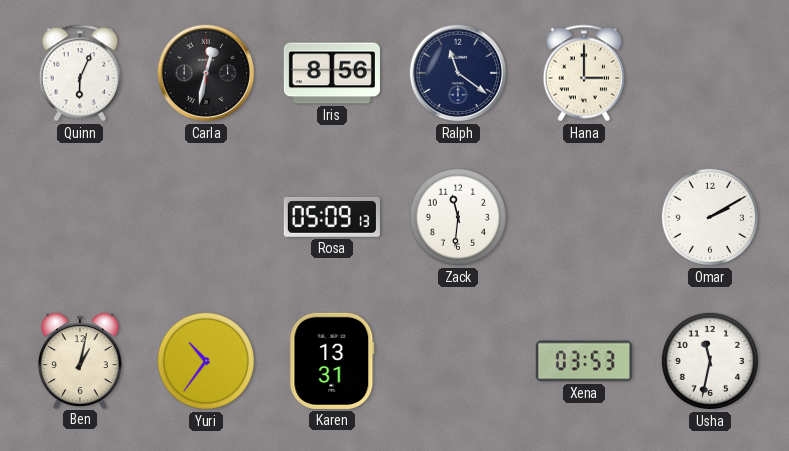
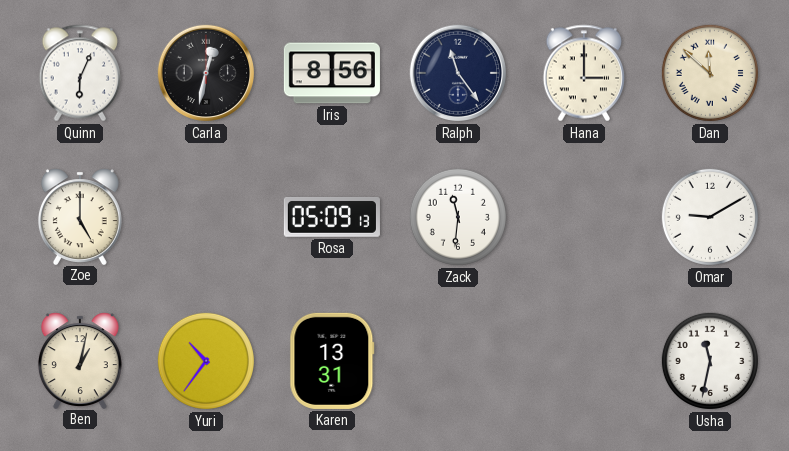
Ralph: 11:21 -> 11:24
Dan: none -> 11:52
Zoe: none -> 5:00
Omar: 2:10 -> 9:10
Xena: 03:53 -> none
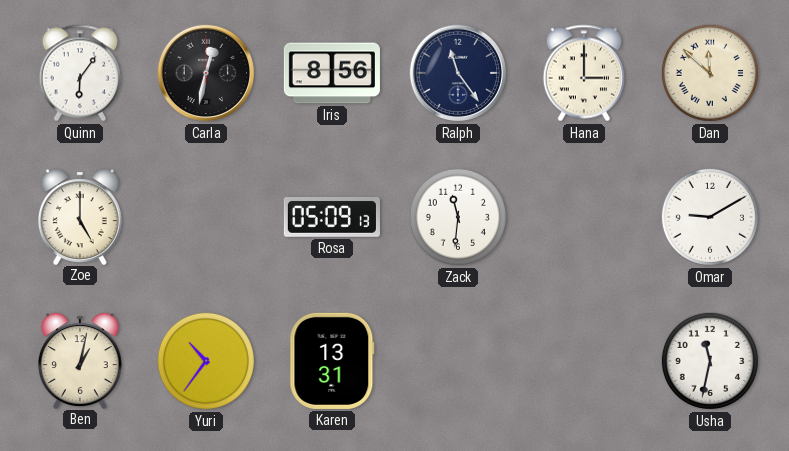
Quinn: 6:04 -> 6:06
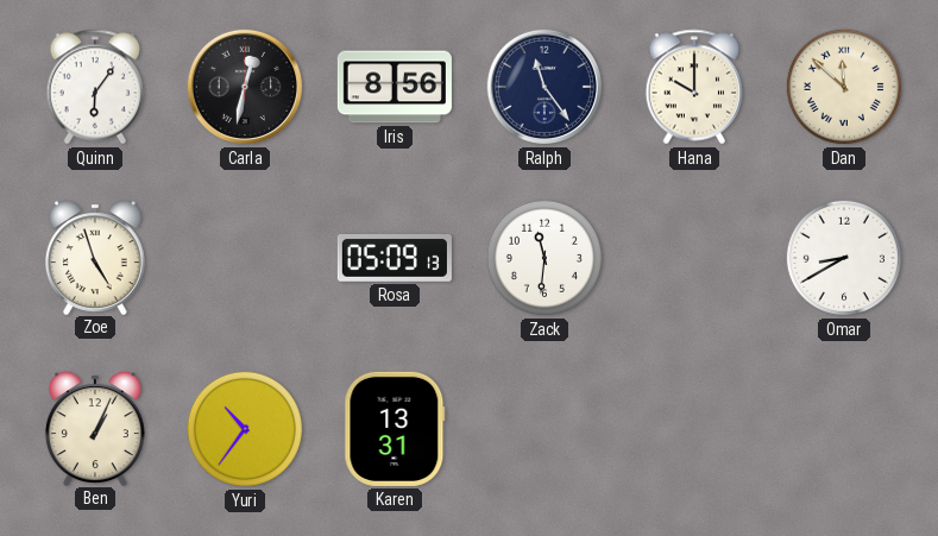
Hana: 3:00 -> 10:00
Zoe: 5:00 -> 4:57
Omar: 9:10 -> 8:40
Ben: 1:02 -> 1:04
Usha: 11:32 -> none
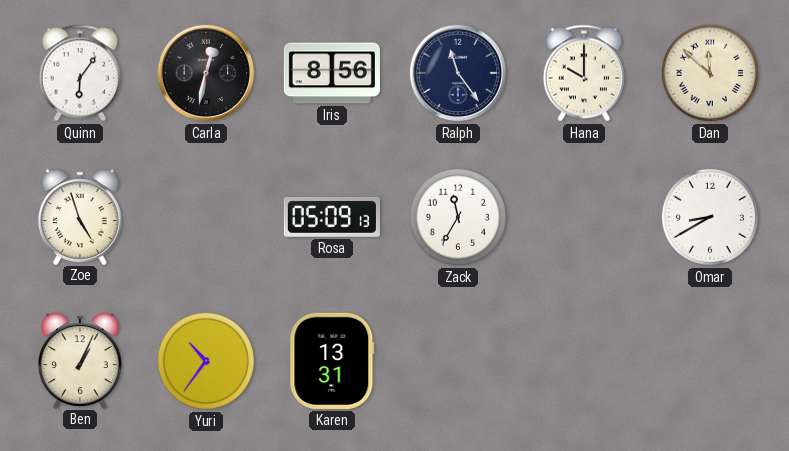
Zack: 11:31 -> 11:35
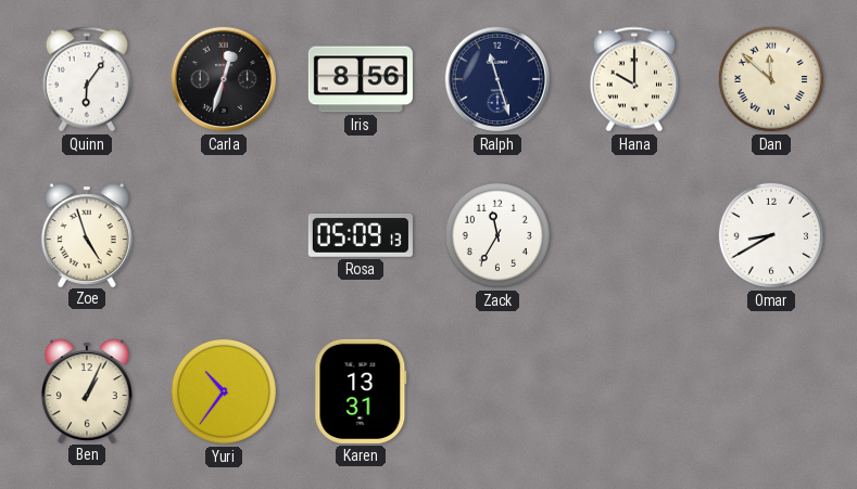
Carla: 12:32 -> 12:33
Ralph: 11:24 -> 11:27
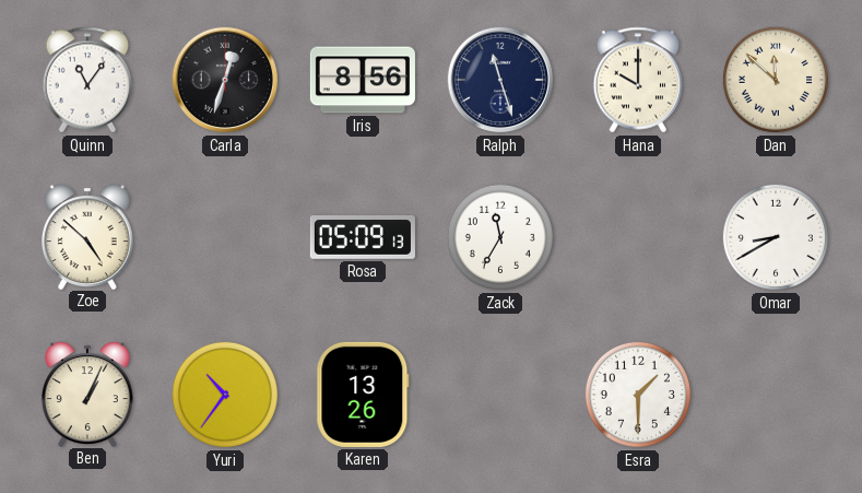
Quinn: 6:06 -> 11:06
Zoe: 4:57 -> 4:52
Karen: 13:31 -> 13:26
Esra: none -> 1:30
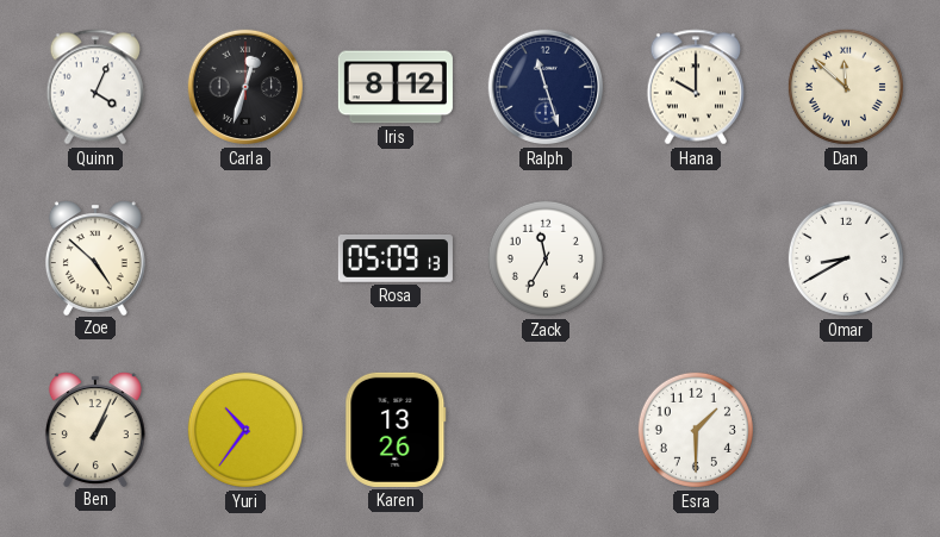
Quinn: 11:06 -> 4:04
Iris: 8:56 -> 8:12
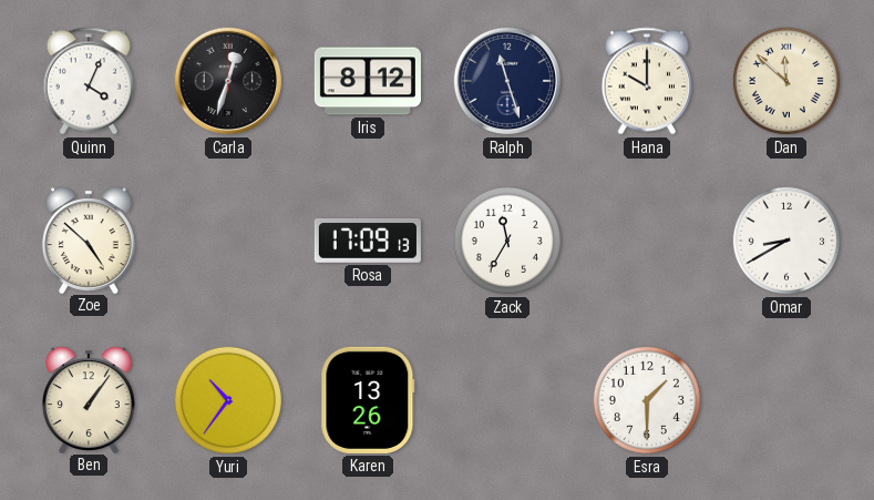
Rosa: 05:09 -> 17:09
Ben: 1:04 -> 1:06
